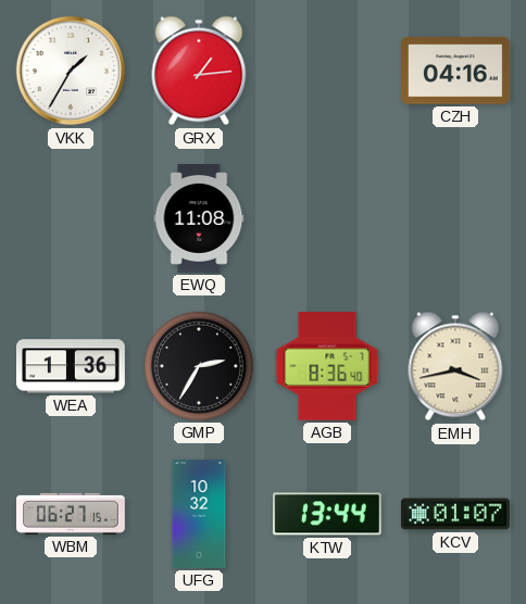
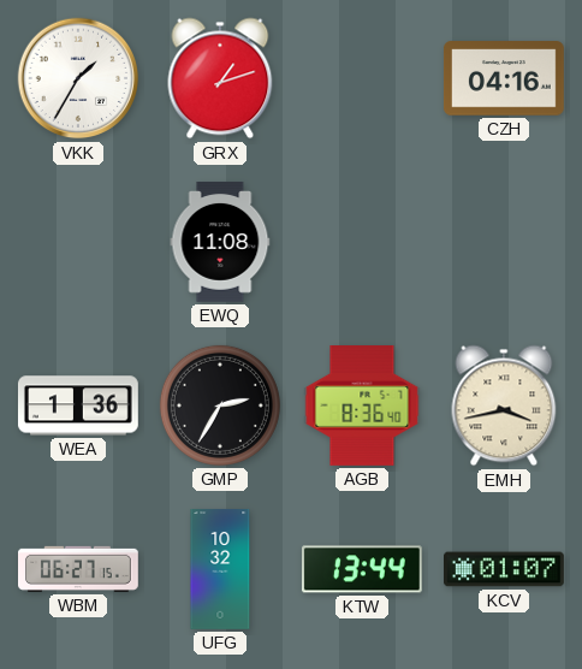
GRX: 1:14 -> 1:12
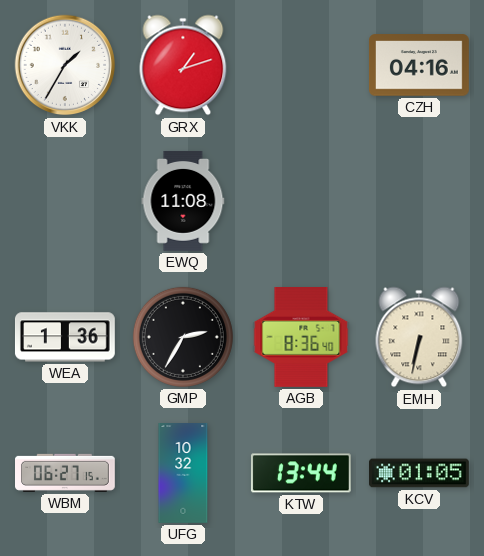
EMH: 3:43 -> 6:32
KCV: 01:07 -> 01:05
